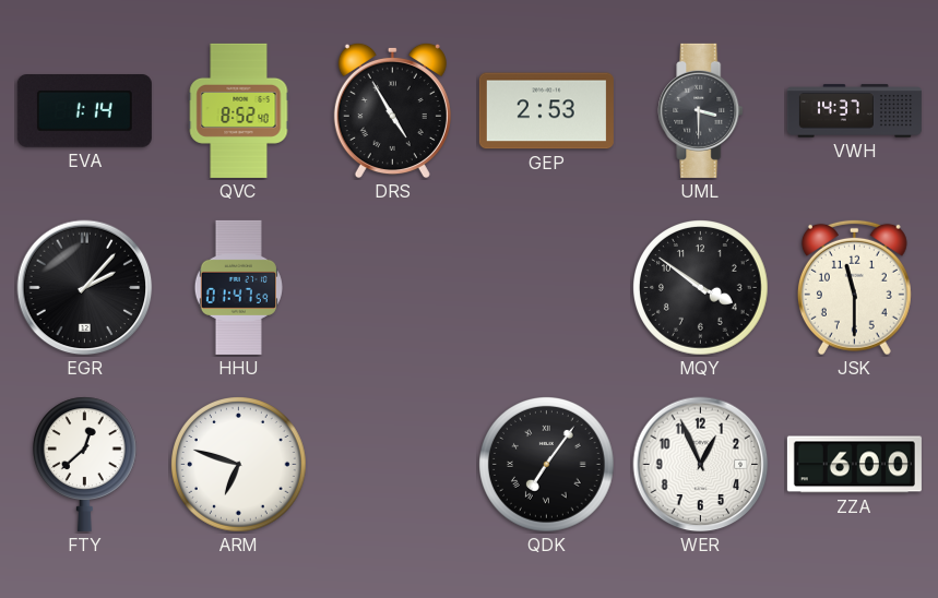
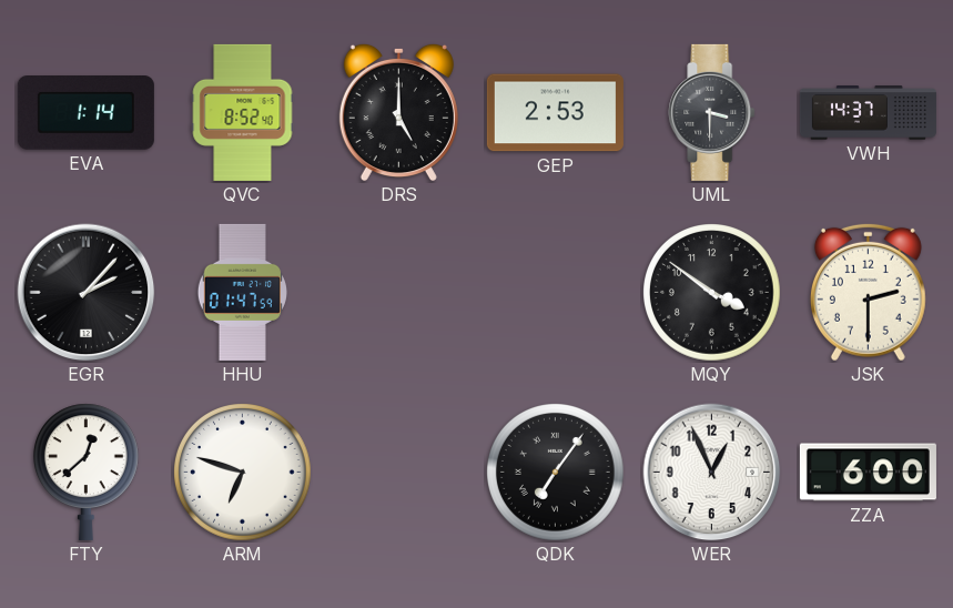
DRS: 4:55 -> 5:00
JSK: 11:30 -> 2:30
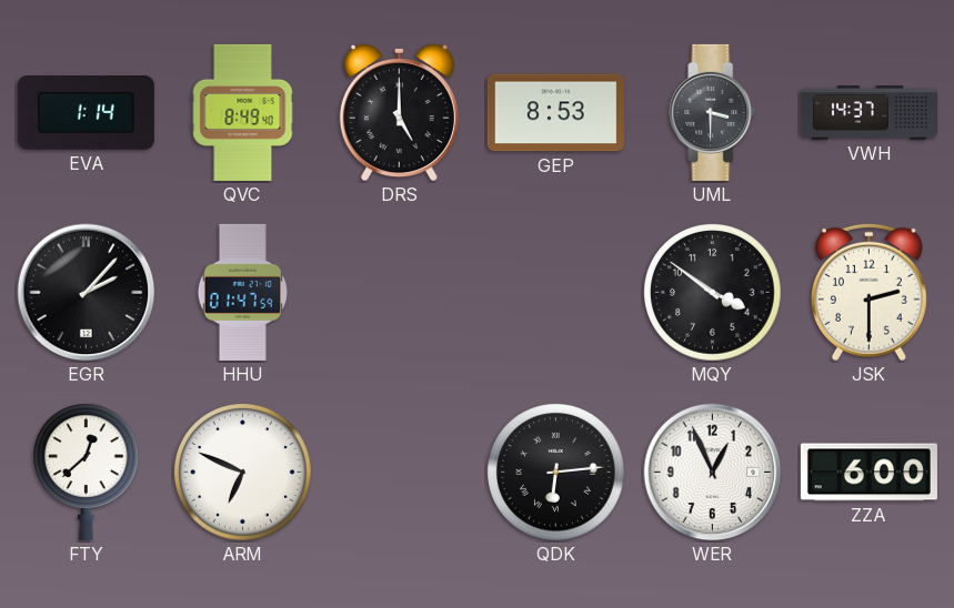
QVC: 8:52 -> 8:49
GEP: 2:53 -> 8:53
ARM: 6:48 -> 6:49
QDK: 7:06 -> 6:14
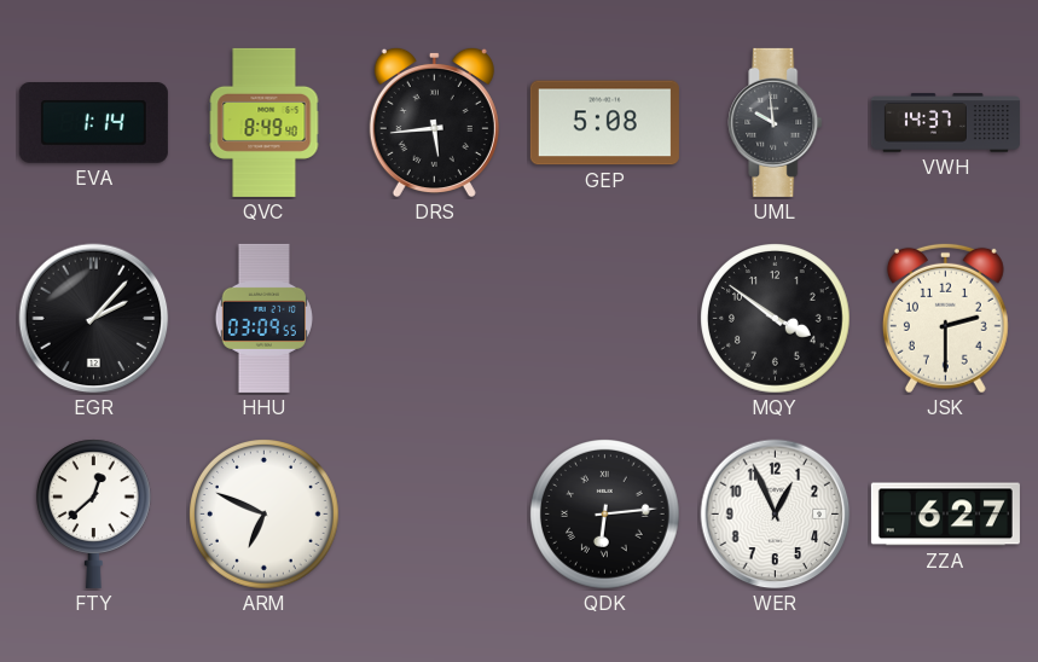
DRS: 5:00 -> 5:44
GEP: 8:53 -> 5:08
UML: 3:30 -> 9:59
HHU: 01:47 -> 03:09
ZZA: 6:00 -> 6:27
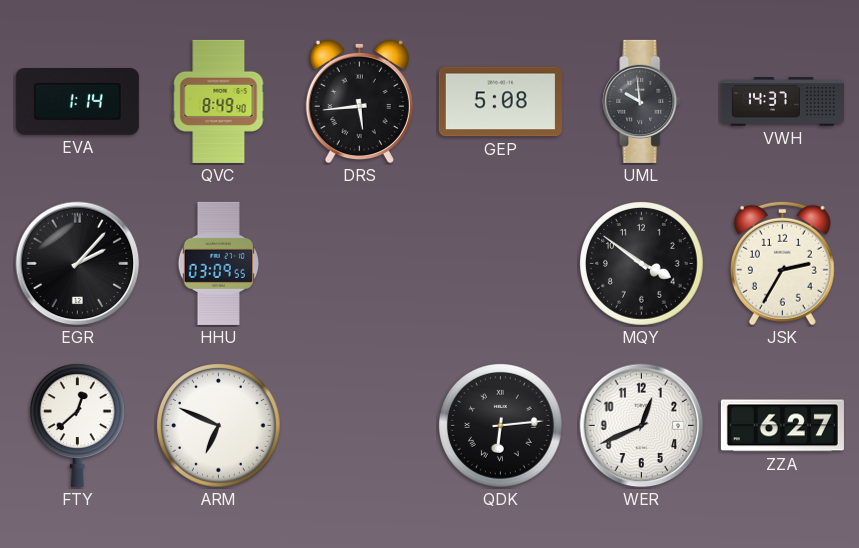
JSK: 2:30 -> 2:35
WER: 12:56 -> 12:41
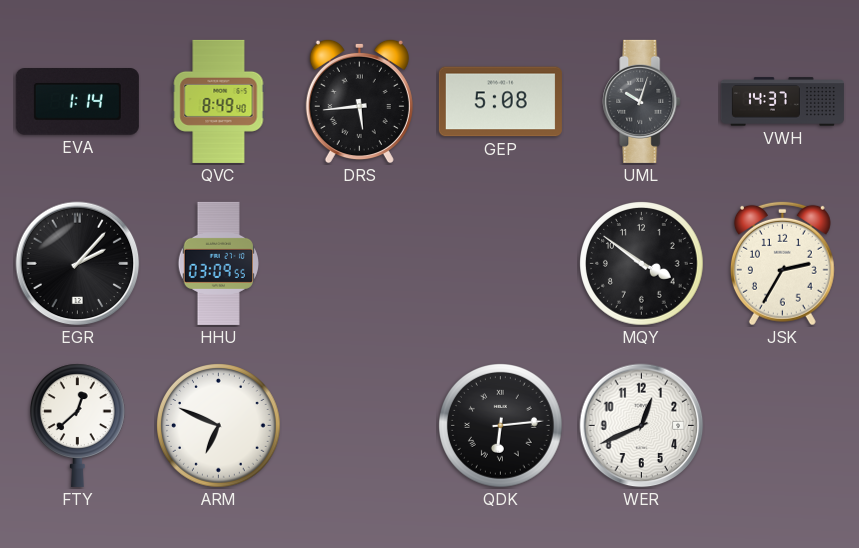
UML: 9:59 -> 10:03
ZZA: 6:27 -> none
